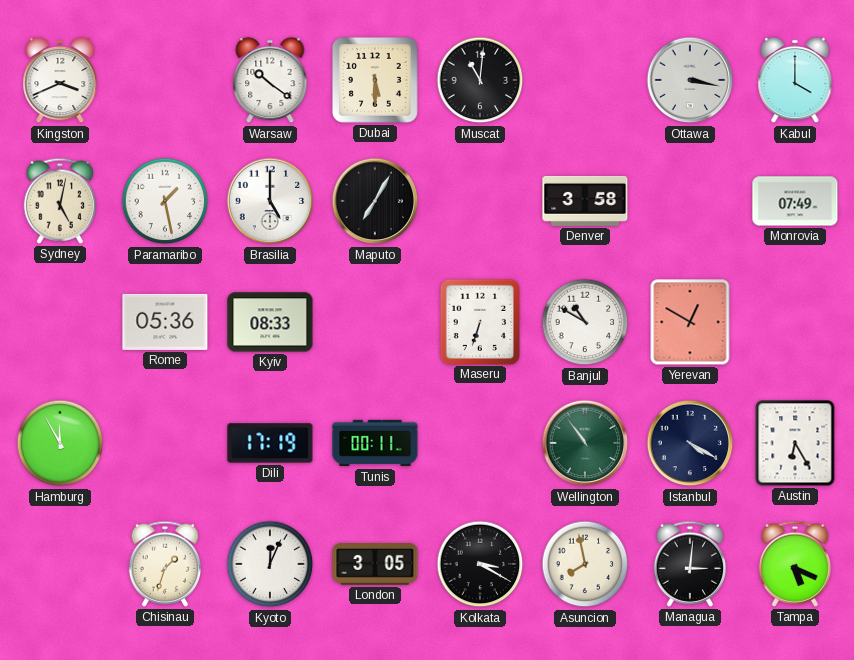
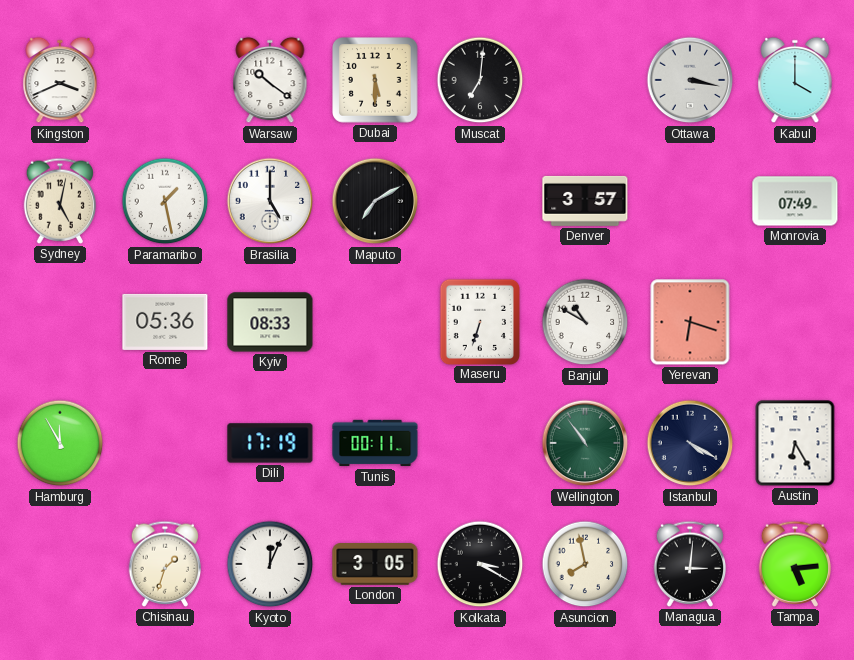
Muscat: 11:01 -> 7:01
Maputo: 7:05 -> 7:10
Denver: 3:58 -> 3:57
Yerevan: 12:50 -> 6:18
Tampa: 5:19 -> 5:14
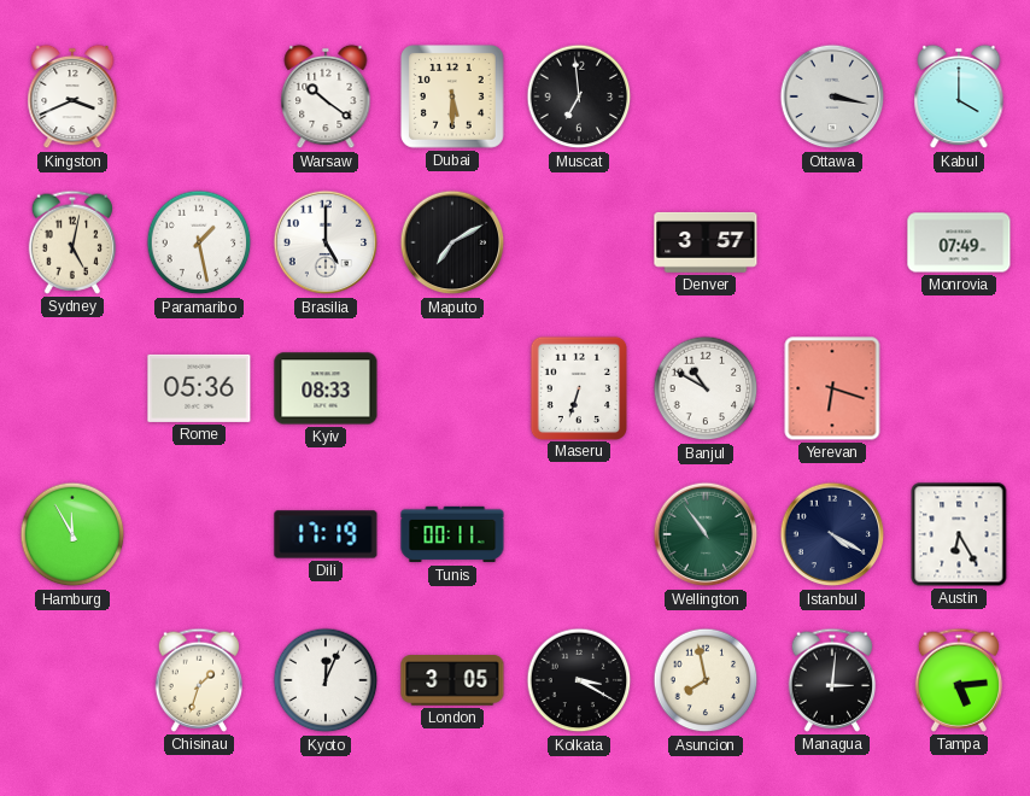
Muscat: 7:01 -> 6:59
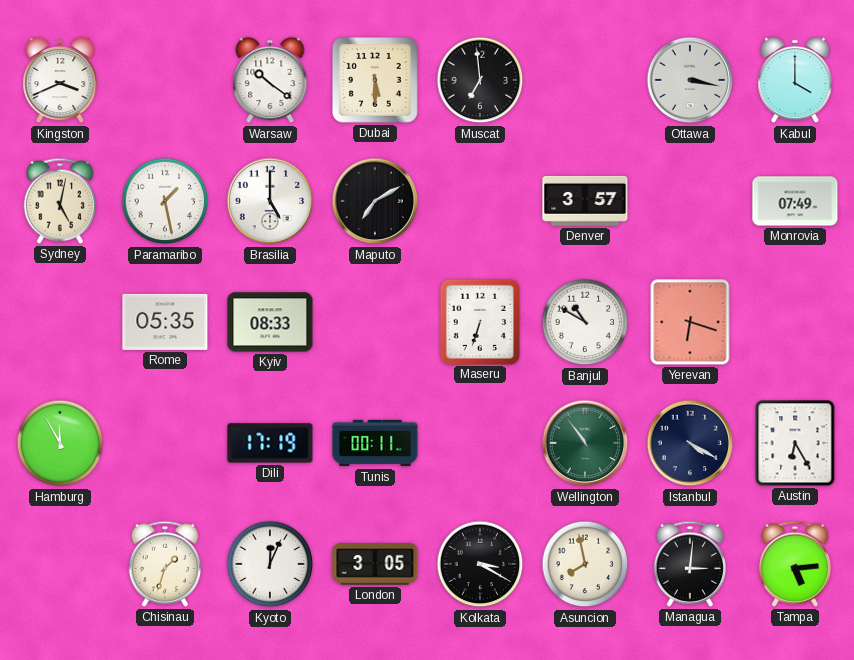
Rome: 05:36 -> 05:35
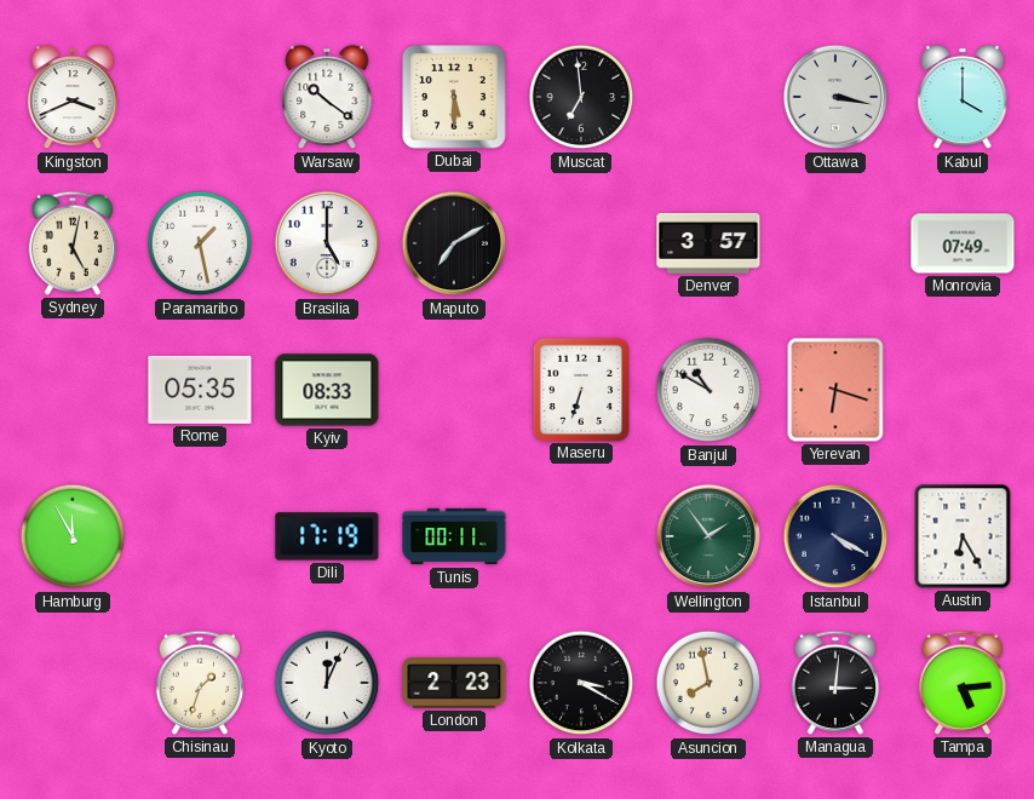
Wellington: 10:54 -> 1:54
London: 3:05 -> 2:23
